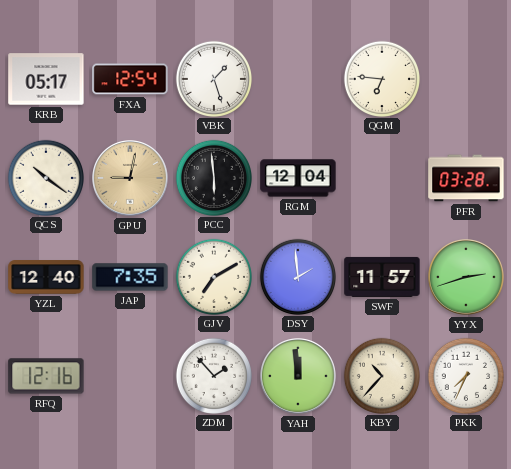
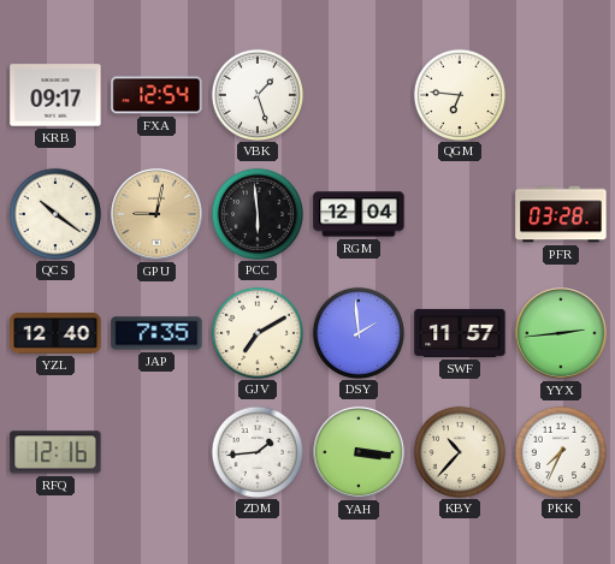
KRB: 05:17 -> 09:17
YYX: 2:42 -> 2:44
ZDM: 1:53 -> 1:44
YAH: 11:59 -> 3:16
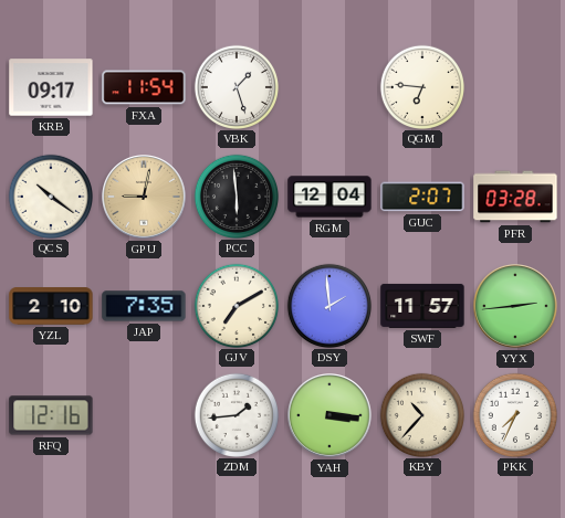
FXA: 12:54 -> 11:54
GUC: none -> 2:07
YZL: 12:40 -> 2:10
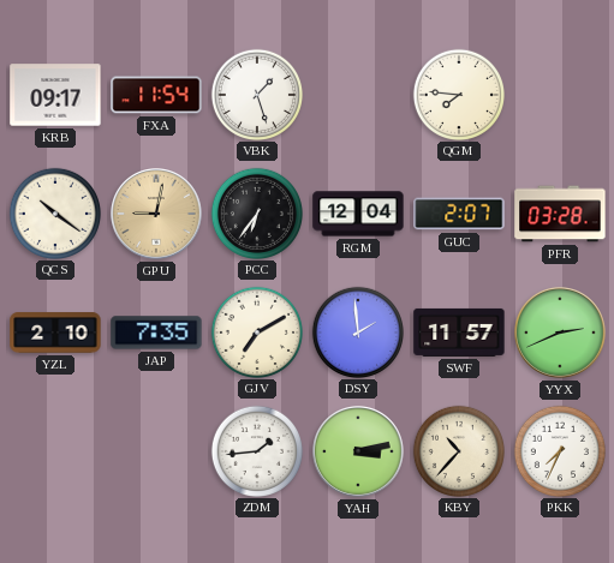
QGM: 6:46 -> 7:46
PCC: 5:59 -> 6:36
YYX: 2:44 -> 2:41
RFQ: 12:16 -> none
YAH: 3:16 -> 3:13
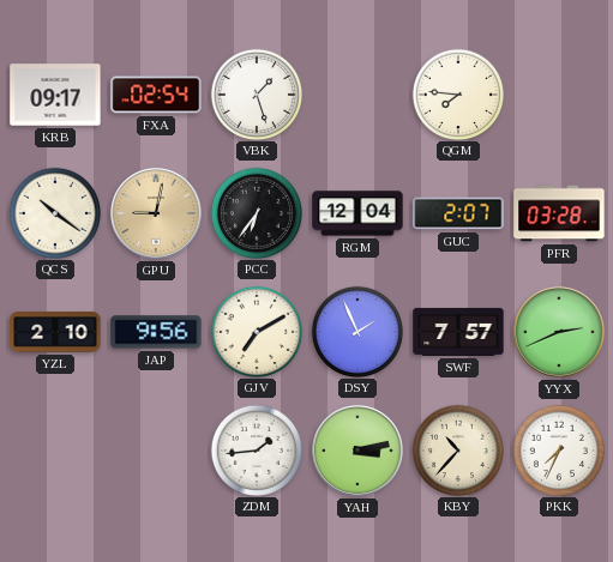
FXA: 11:54 -> 02:54
JAP: 7:35 -> 9:56
DSY: 1:59 -> 1:56
SWF: 11:57 -> 7:57
